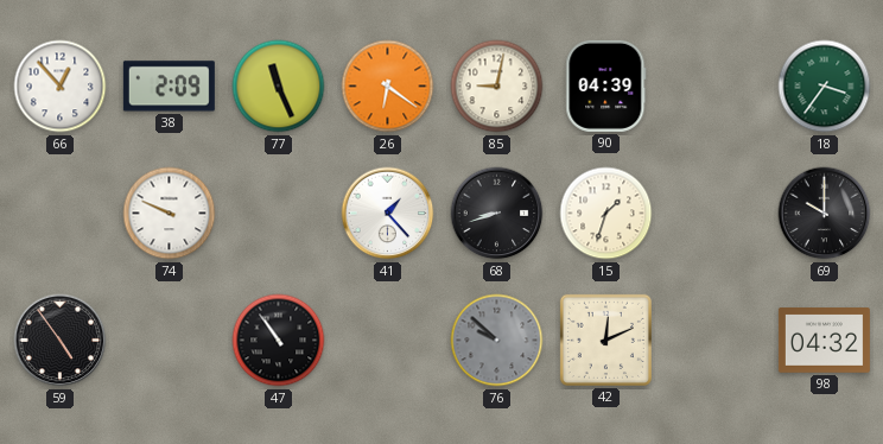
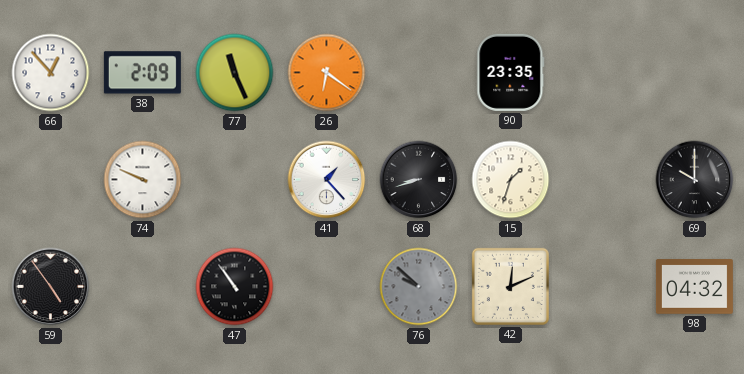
85: 9:02 -> none
90: 04:39 -> 23:35
18: 3:36 -> none
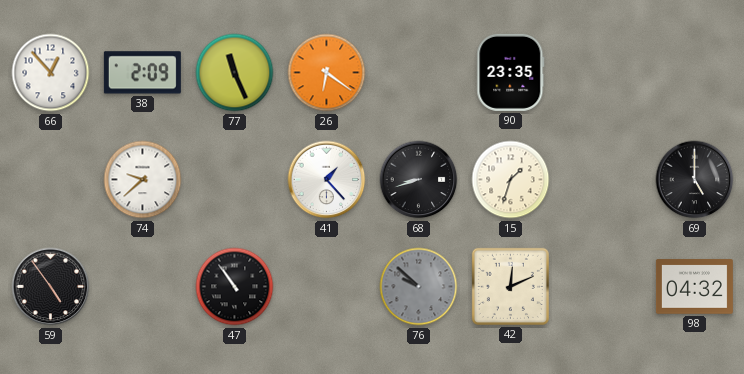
74: 9:49 -> 9:38
69: 10:00 -> 5:00
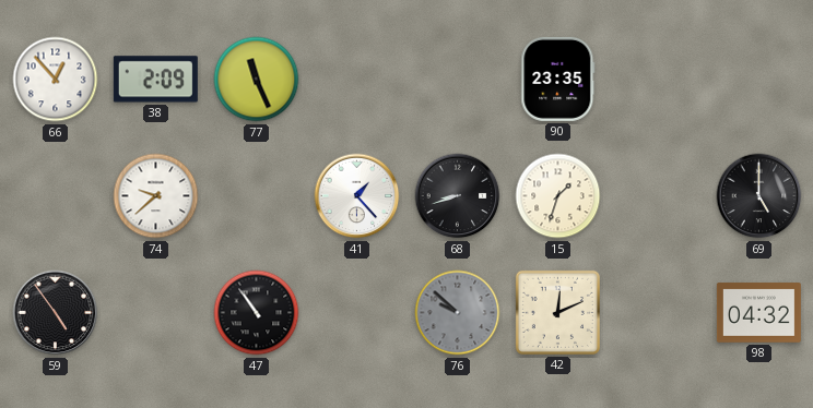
26: 6:21 -> none
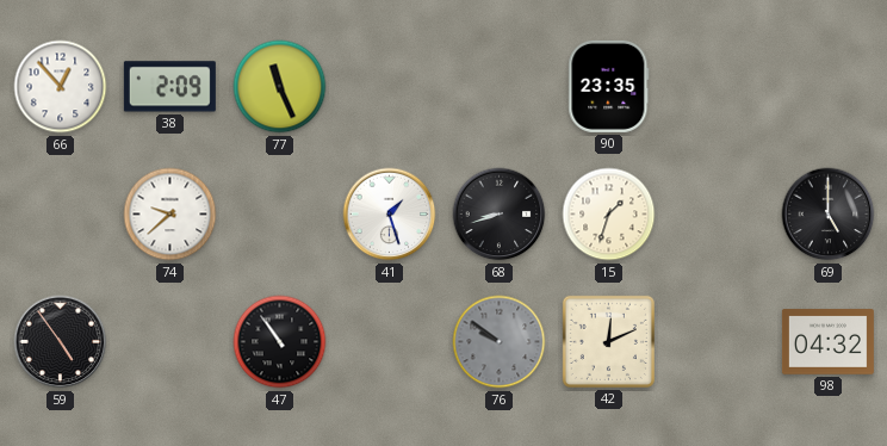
41: 1:23 -> 1:27
76: 9:52 -> 9:51
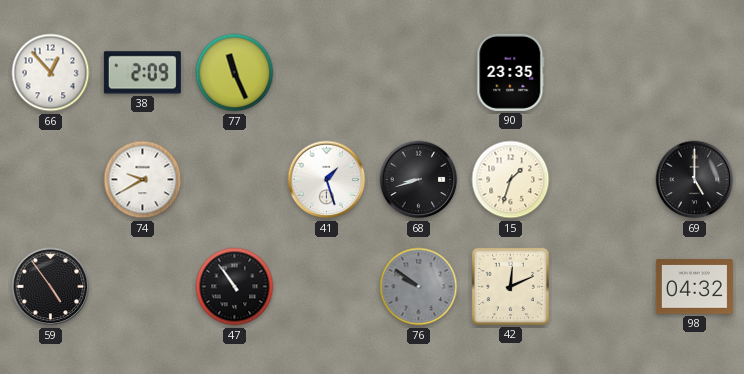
74: 9:38 -> 9:40
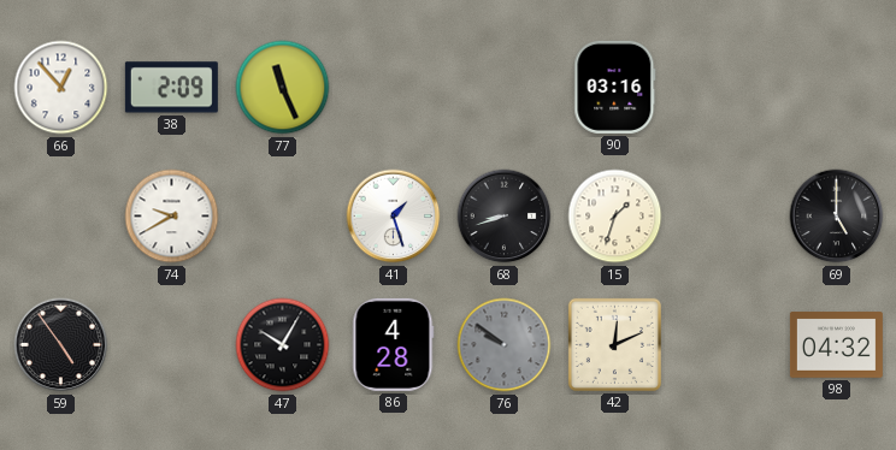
90: 23:35 -> 03:16
47: 10:54 -> 10:05
86: none -> 4:28
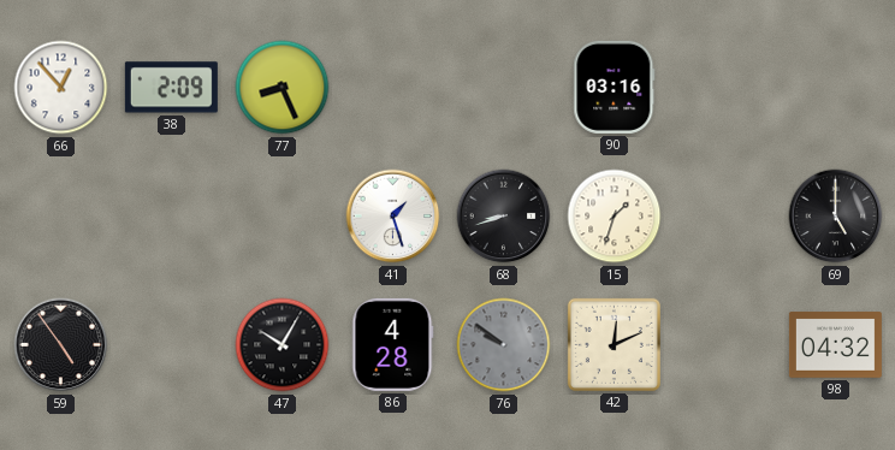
77: 11:26 -> 8:26
74: 9:40 -> none
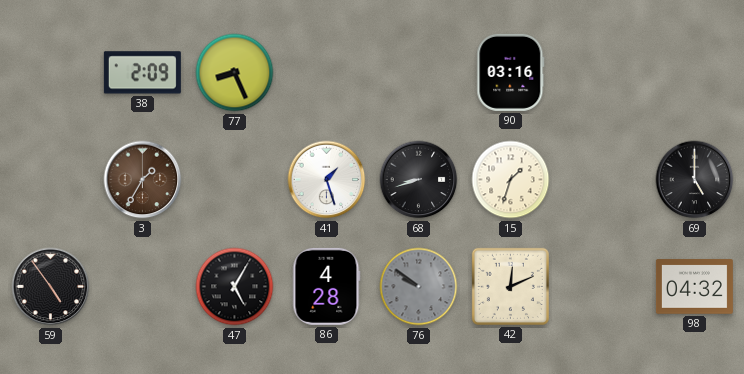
66: 12:53 -> none
3: none -> 1:35
47: 10:05 -> 5:05
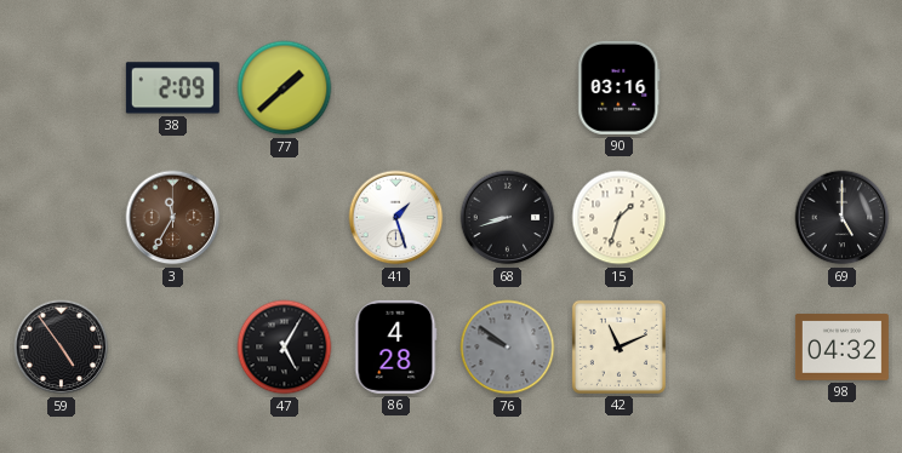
77: 8:26 -> 1:38
3: 1:35 -> 11:35
42: 12:11 -> 11:11
